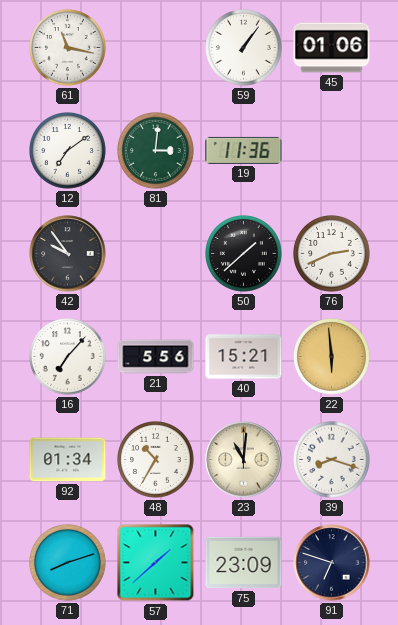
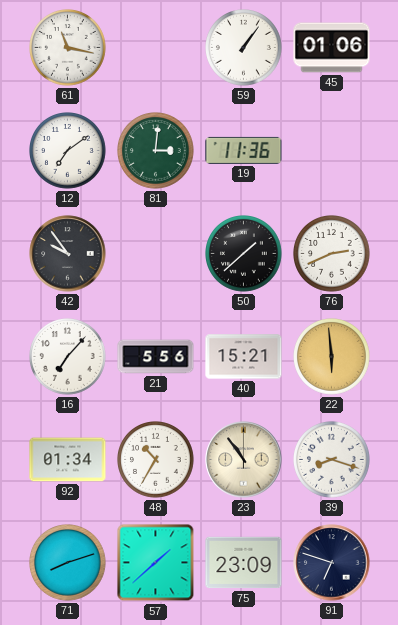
23: 11:01 -> 10:54
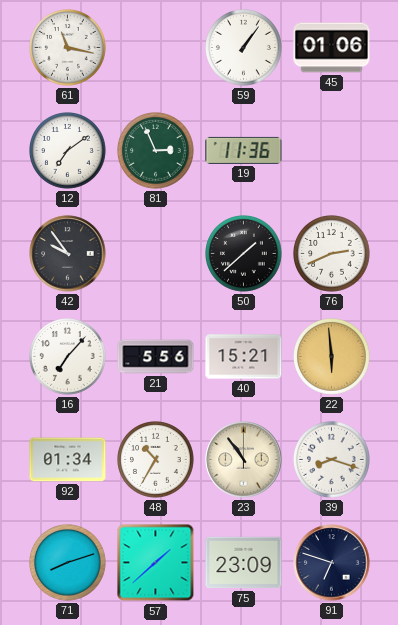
81: 3:01 -> 2:56
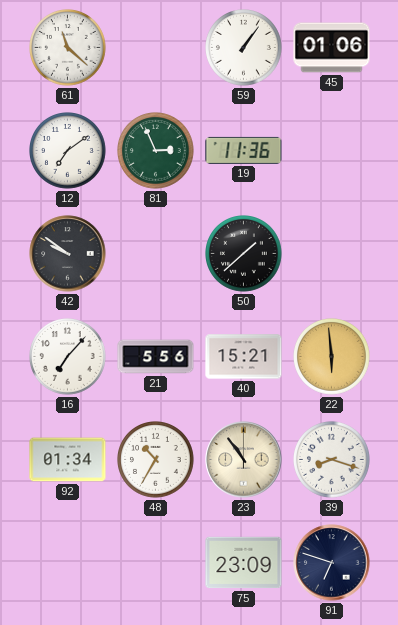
61: 11:17 -> 11:22
42: 9:54 -> 9:51
76: 2:41 -> none
71: 8:12 -> none
57: 1:38 -> none
